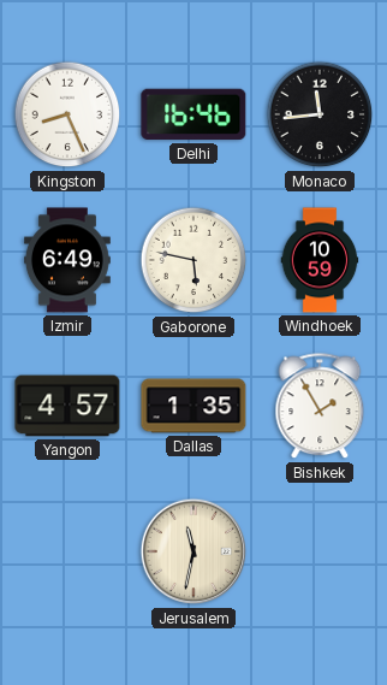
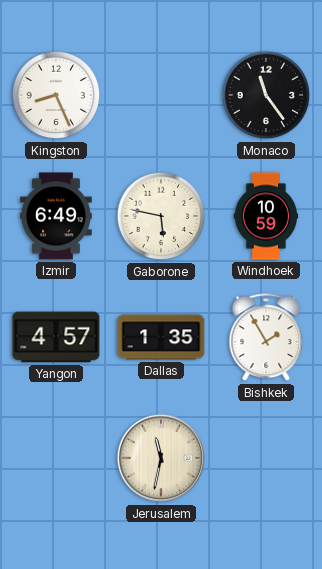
Delhi: 16:46 -> none
Monaco: 11:44 -> 11:24
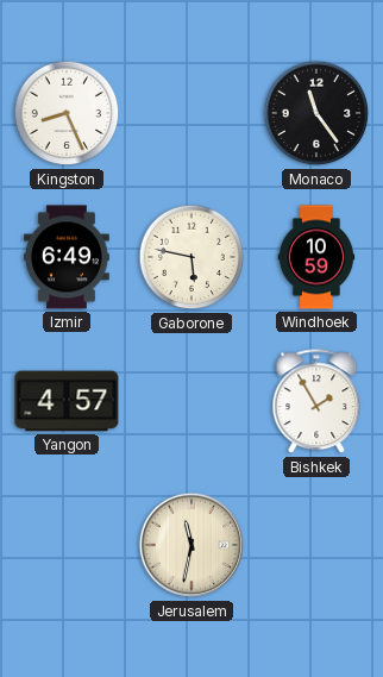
Dallas: 1:35 -> none
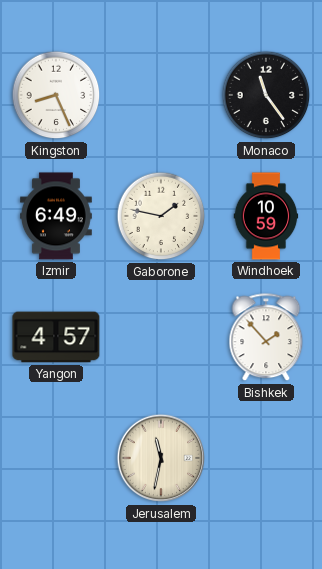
Gaborone: 5:47 -> 1:47
Bishkek: 1:55 -> 1:53
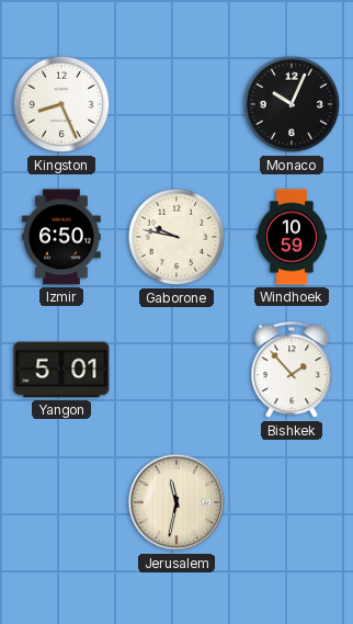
Monaco: 11:24 -> 10:04
Izmir: 6:49 -> 6:50
Gaborone: 1:47 -> 9:47
Yangon: 4:57 -> 5:01
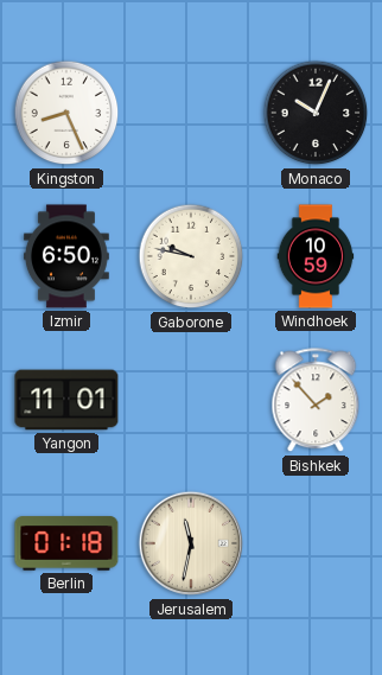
Yangon: 5:01 -> 11:01
Berlin: none -> 01:18
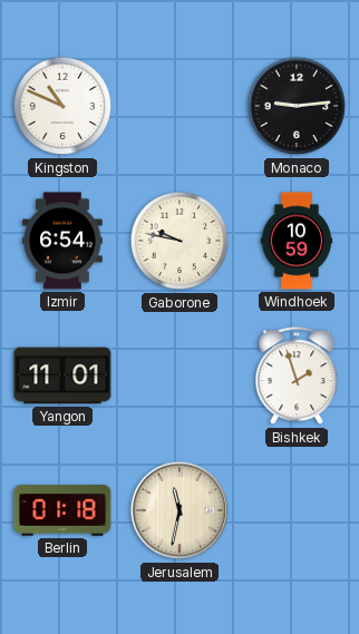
Kingston: 8:26 -> 10:49
Monaco: 10:04 -> 9:14
Izmir: 6:50 -> 6:54
Bishkek: 1:53 -> 1:57
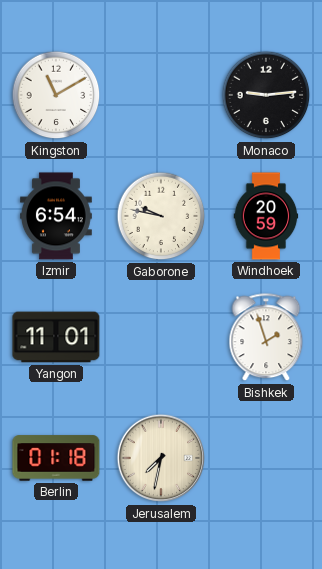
Kingston: 10:49 -> 11:10
Windhoek: 10:59 -> 20:59
Jerusalem: 11:32 -> 7:32
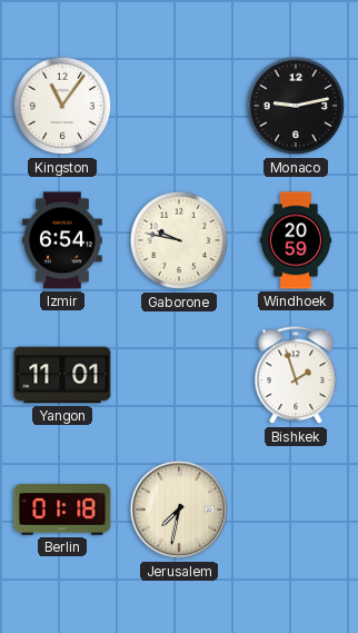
Kingston: 11:10 -> 11:06
Monaco: 9:14 -> 9:13
